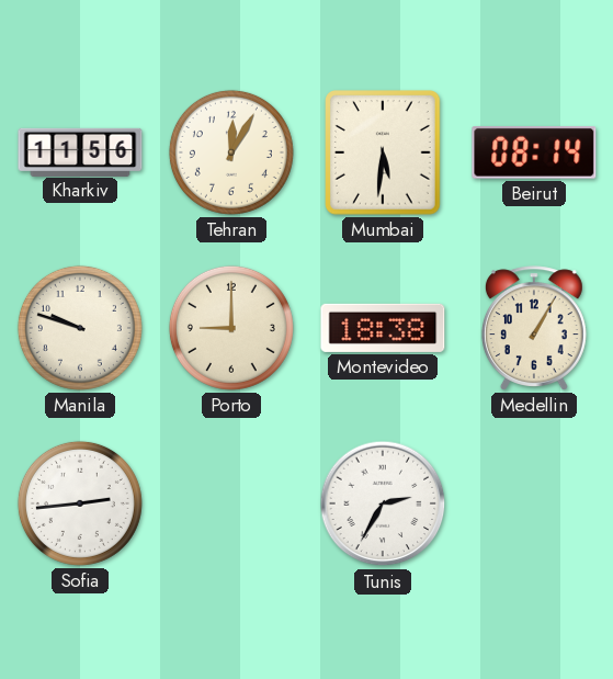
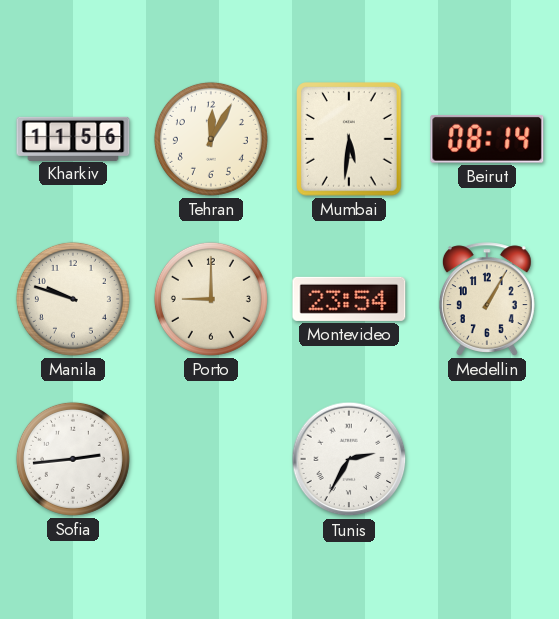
Montevideo: 18:38 -> 23:54
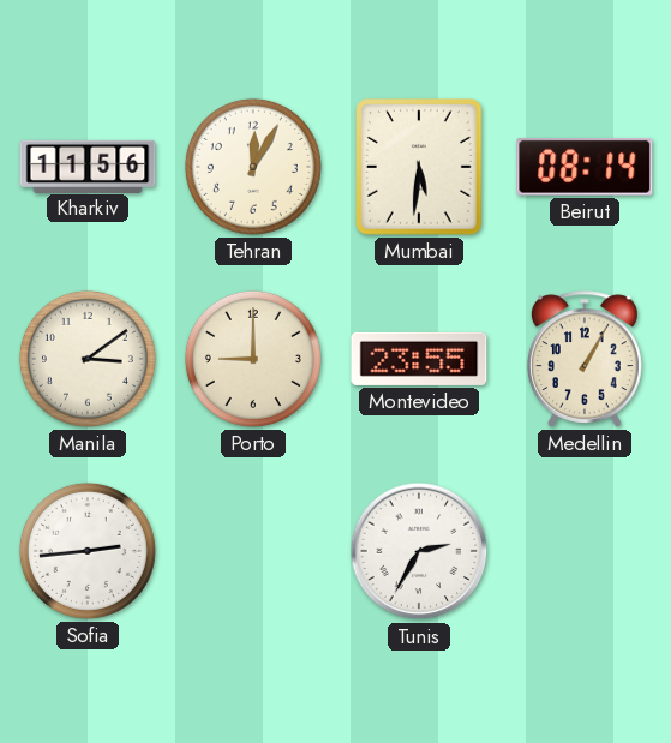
Manila: 9:48 -> 3:09
Montevideo: 23:54 -> 23:55
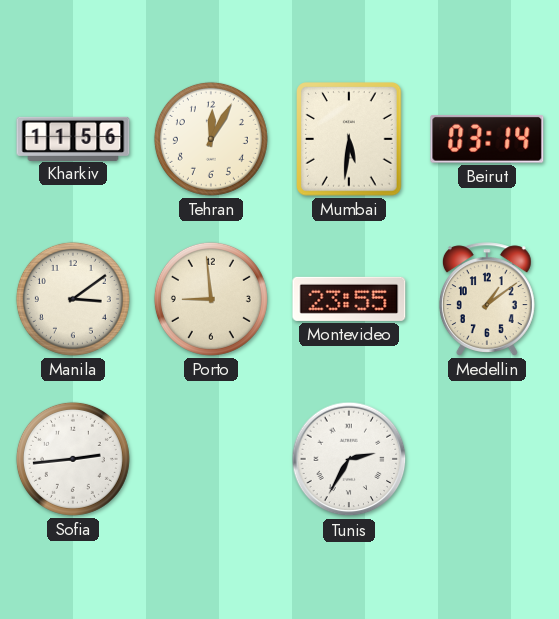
Beirut: 08:14 -> 03:14
Porto: 9:00 -> 8:59
Medellin: 1:05 -> 1:09
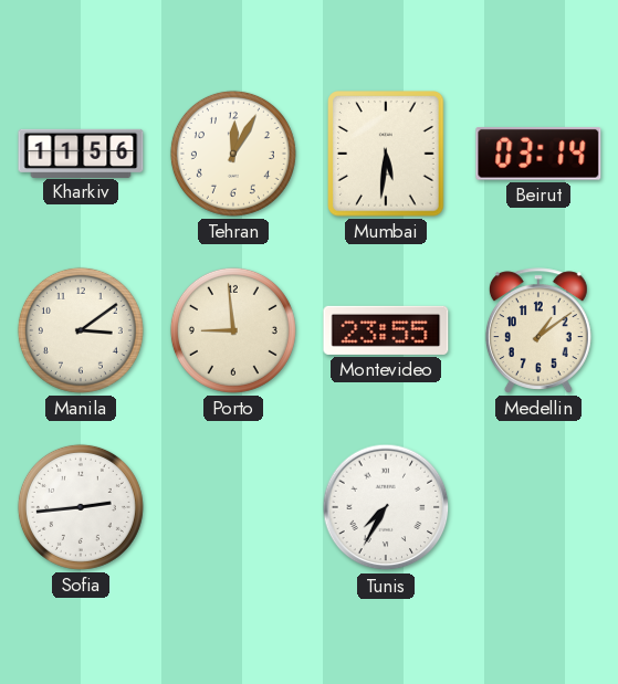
Tunis: 2:35 -> 7:35
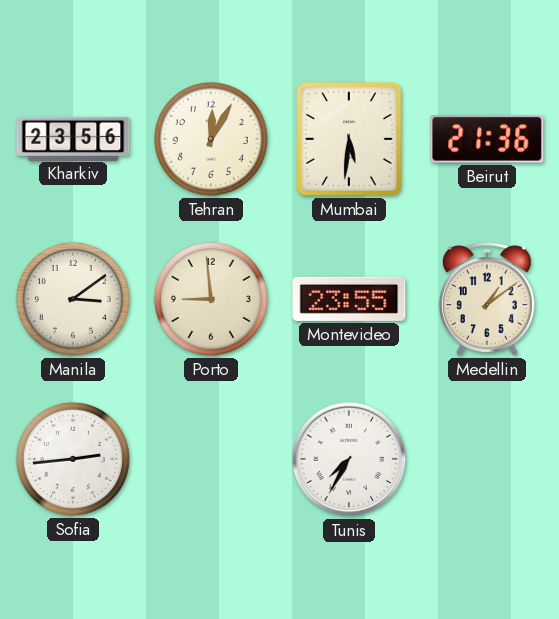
Kharkiv: 11:56 -> 23:56
Beirut: 03:14 -> 21:36
